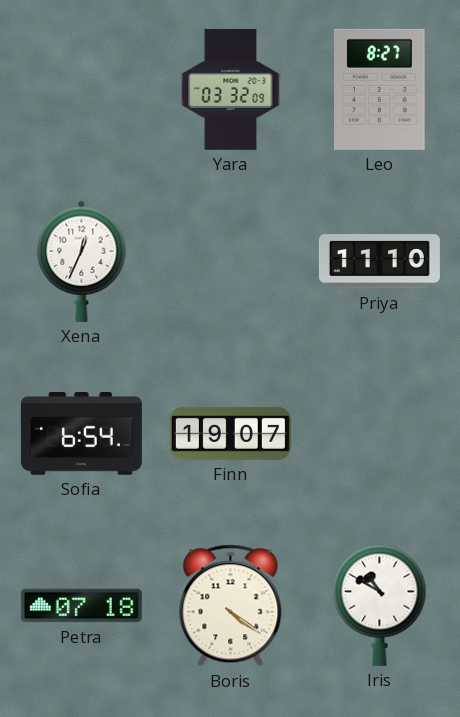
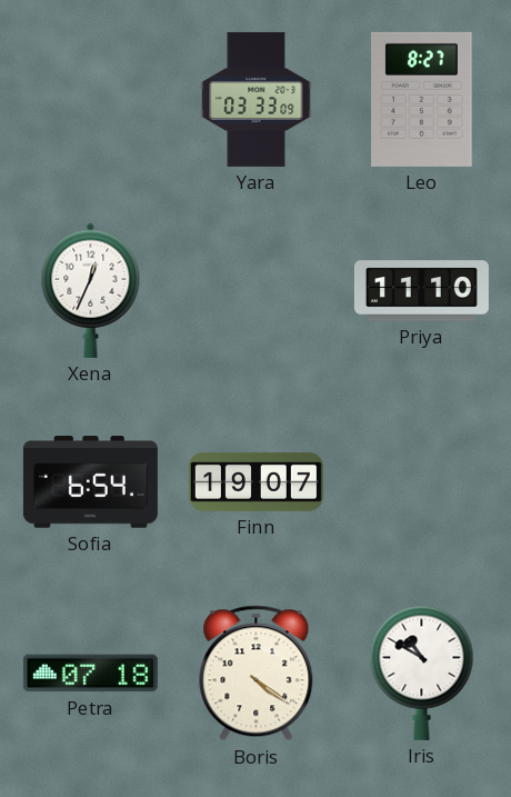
Yara: 03:32 -> 03:33
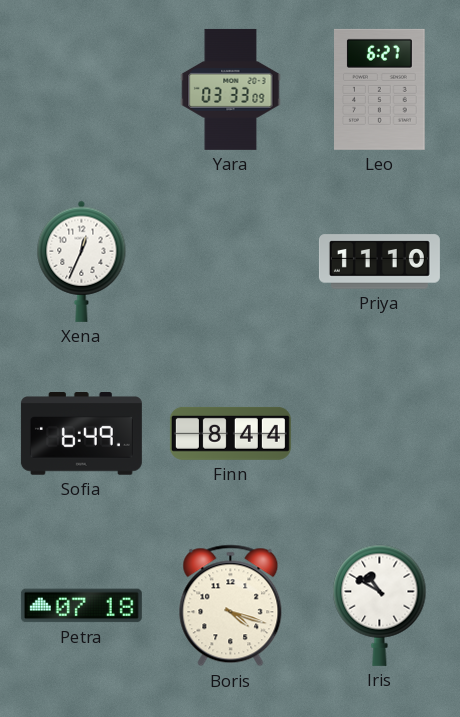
Leo: 8:27 -> 6:27
Sofia: 6:54 -> 6:49
Finn: 19:07 -> 8:44
Boris: 4:21 -> 4:18
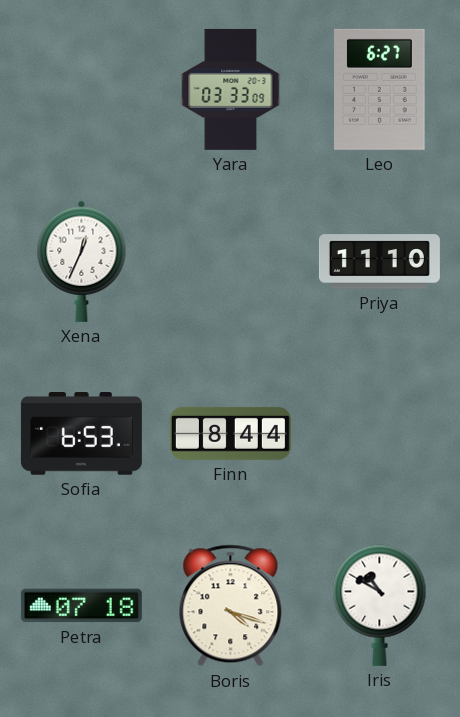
Sofia: 6:49 -> 6:53
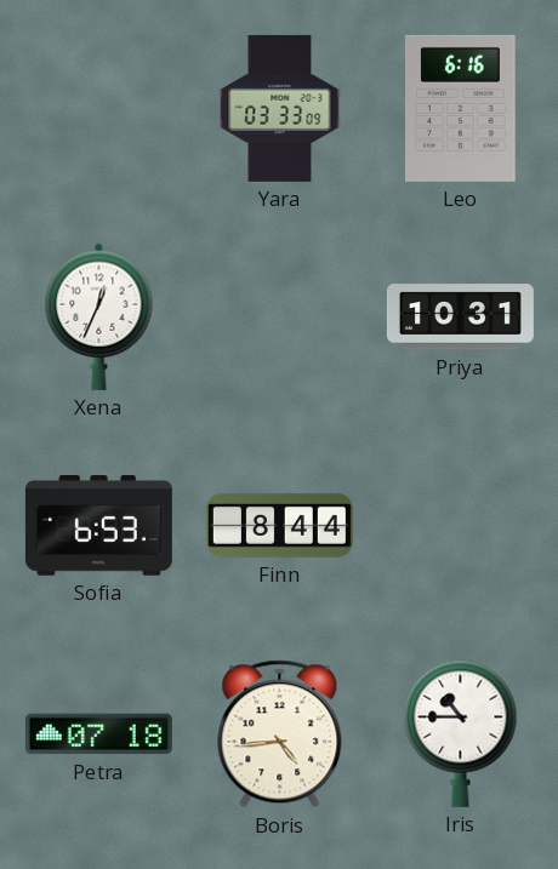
Leo: 6:27 -> 6:16
Priya: 11:10 -> 10:31
Boris: 4:18 -> 4:44
Iris: 10:50 -> 10:45
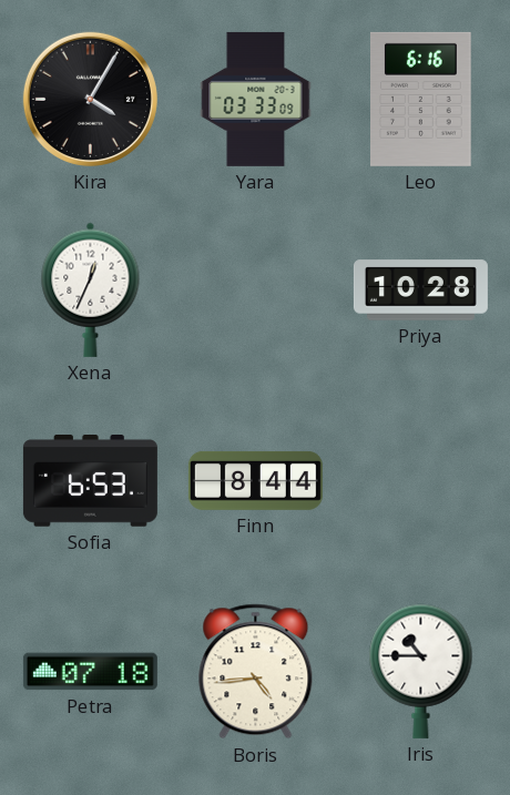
Kira: none -> 4:05
Priya: 10:31 -> 10:28
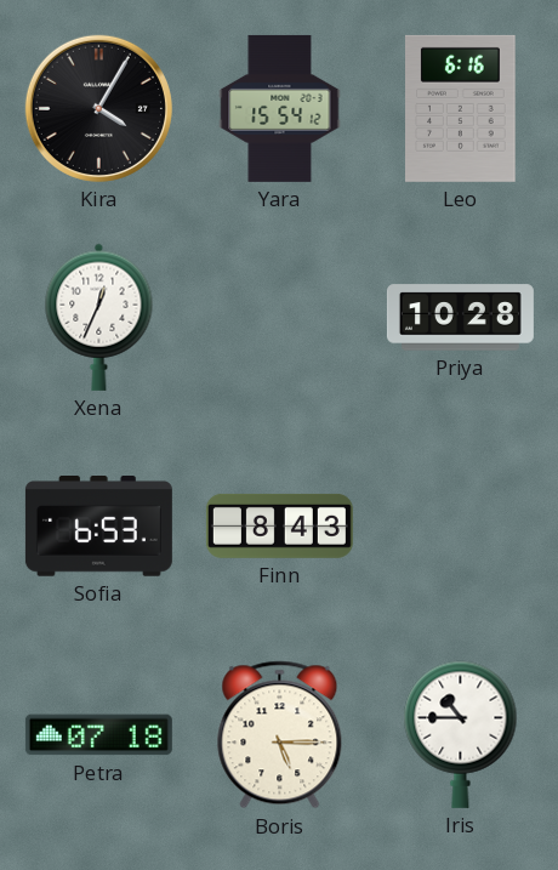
Yara: 03:33 -> 15:54
Finn: 8:44 -> 8:43
Boris: 4:44 -> 5:15
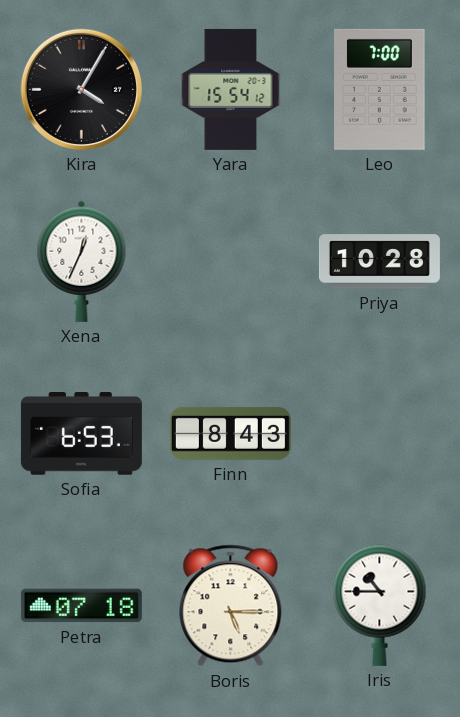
Leo: 6:16 -> 7:00
